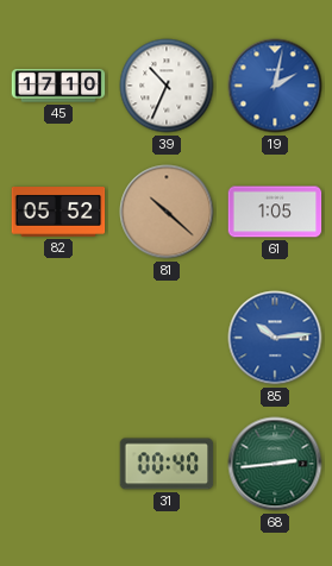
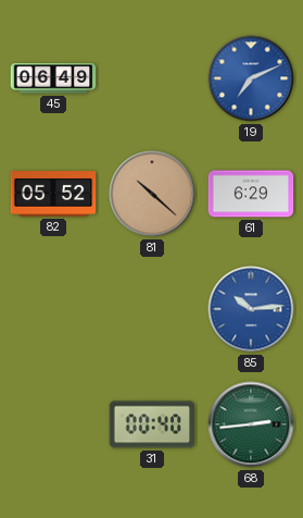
45: 17:10 -> 06:49
39: 10:34 -> none
19: 2:02 -> 7:11
61: 1:05 -> 6:29
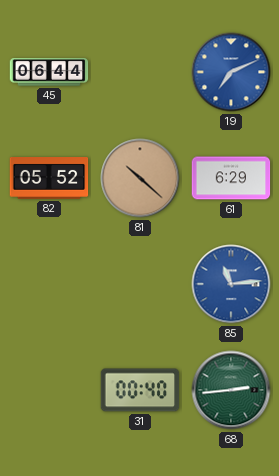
45: 06:49 -> 06:44
85: 10:14 -> 11:14
